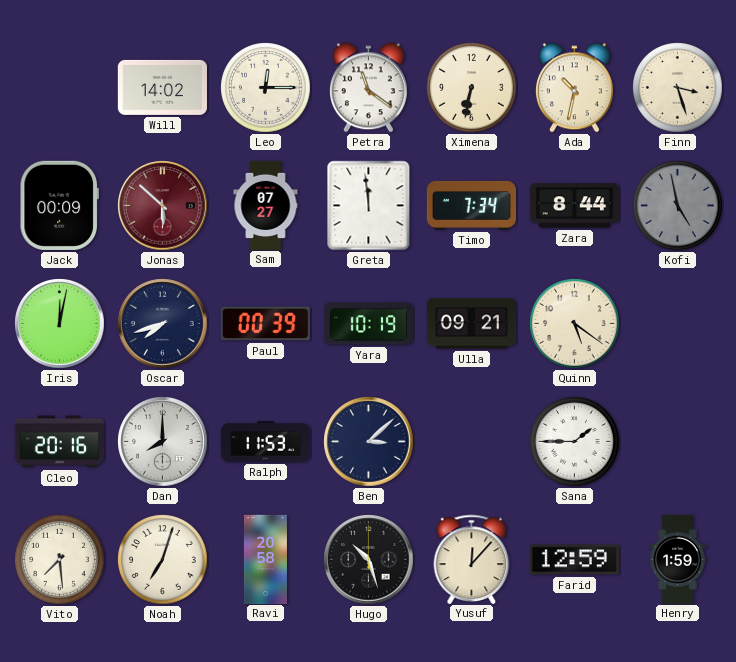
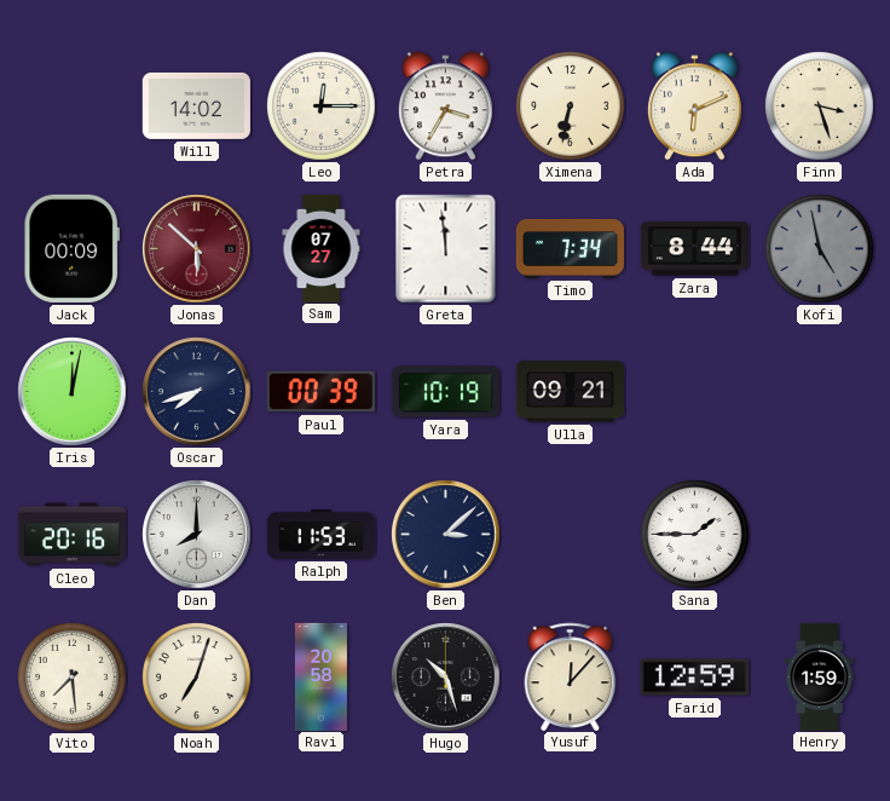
Petra: 11:21 -> 3:35
Ada: 10:32 -> 6:11
Quinn: 5:21 -> none
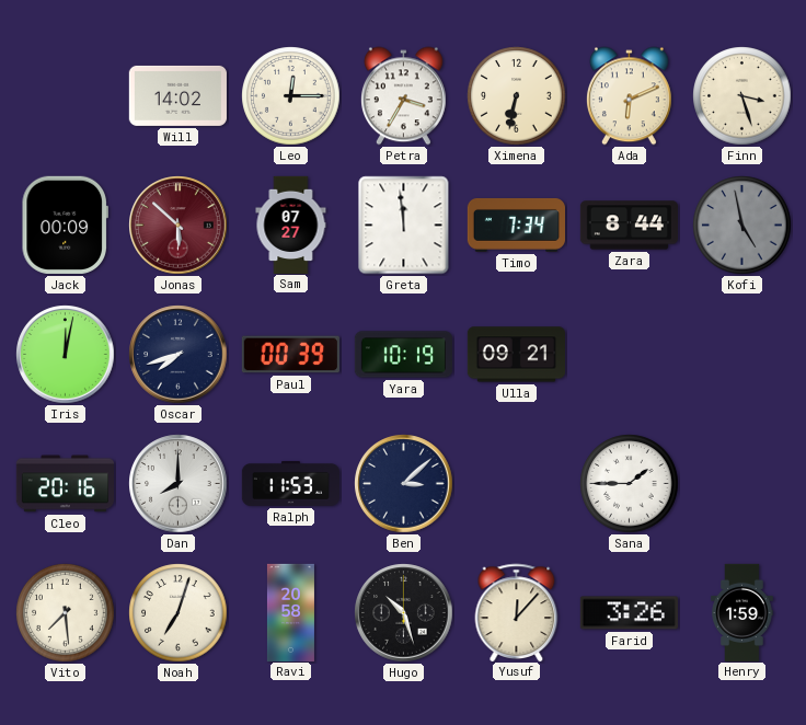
Farid: 12:59 -> 3:26
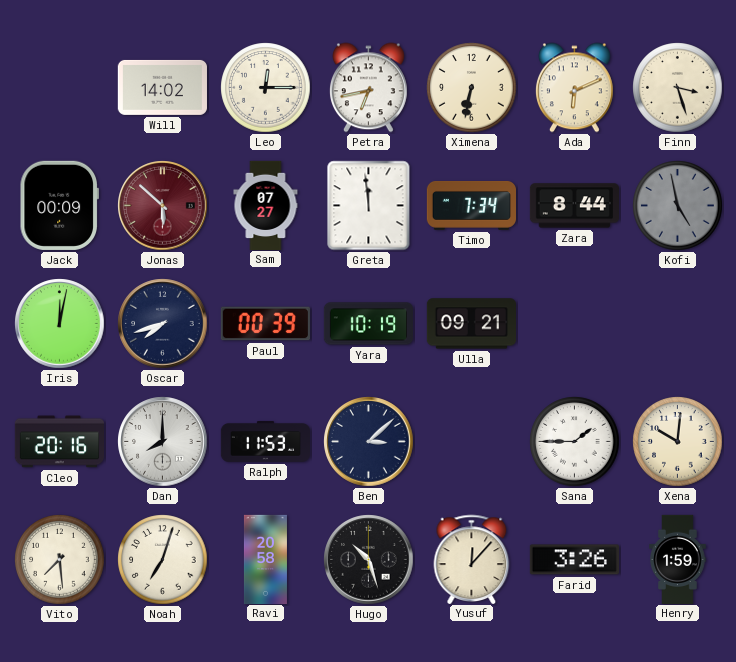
Petra: 3:35 -> 6:43
Xena: none -> 10:01
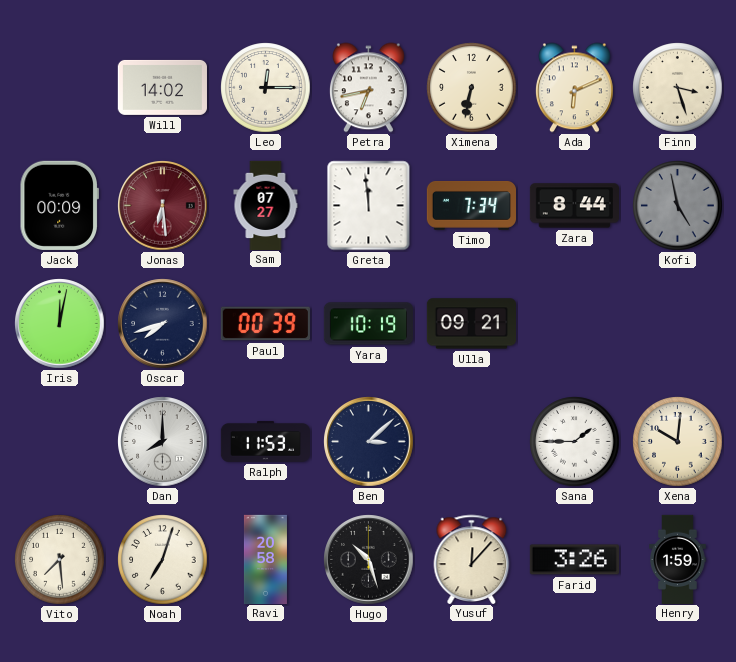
Jonas: 5:52 -> 6:29
Cleo: 20:16 -> none
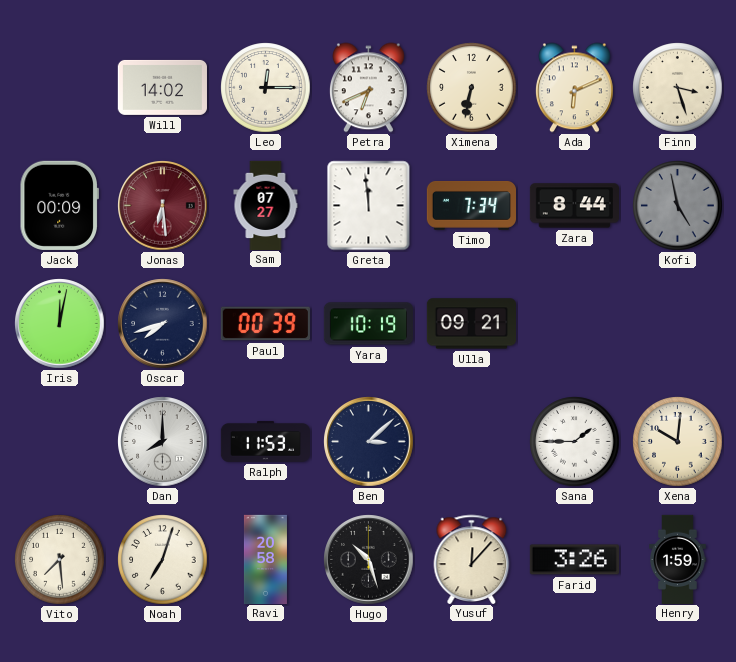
Petra: 6:43 -> 6:41
